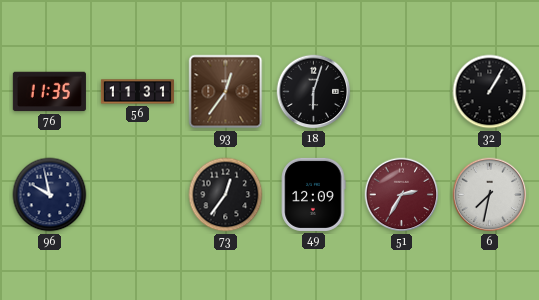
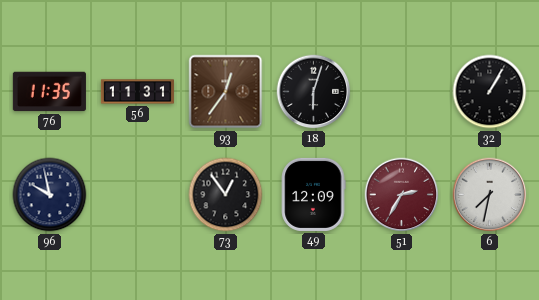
73: 12:36 -> 12:54
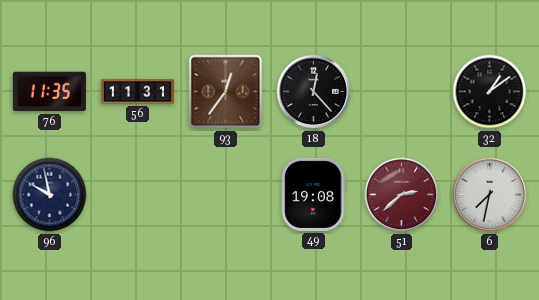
18: 6:03 -> 12:23
32: 1:05 -> 1:09
73: 12:54 -> none
49: 12:09 -> 19:08
51: 2:35 -> 2:38
